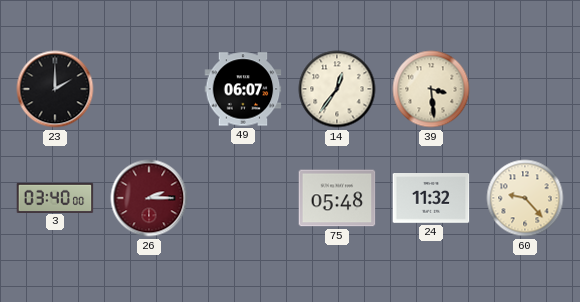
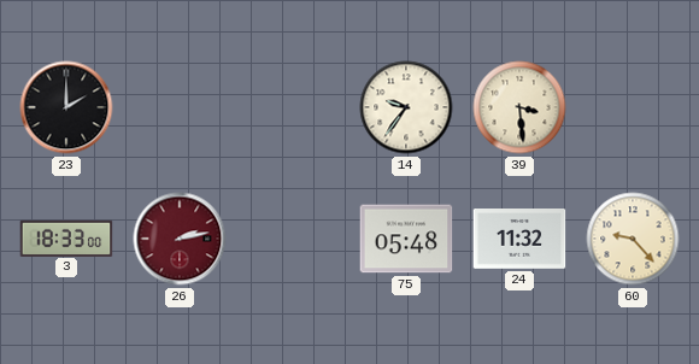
49: 06:07 -> none
14: 12:36 -> 9:36
3: 03:40 -> 18:33
26: 2:15 -> 2:13
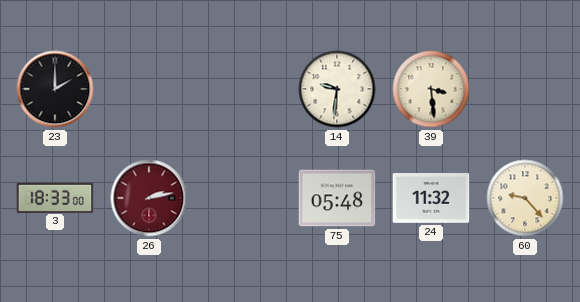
14: 9:36 -> 9:31
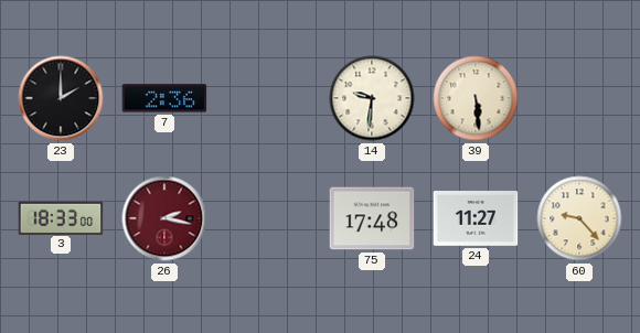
7: none -> 2:36
39: 3:29 -> 5:29
26: 2:13 -> 2:17
75: 05:48 -> 17:48
24: 11:32 -> 11:27
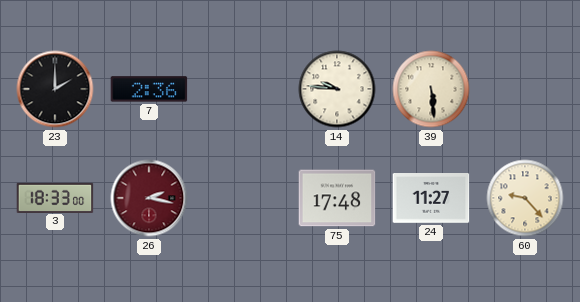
14: 9:31 -> 9:46
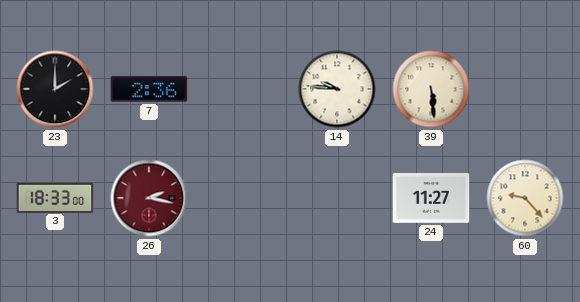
75: 17:48 -> none
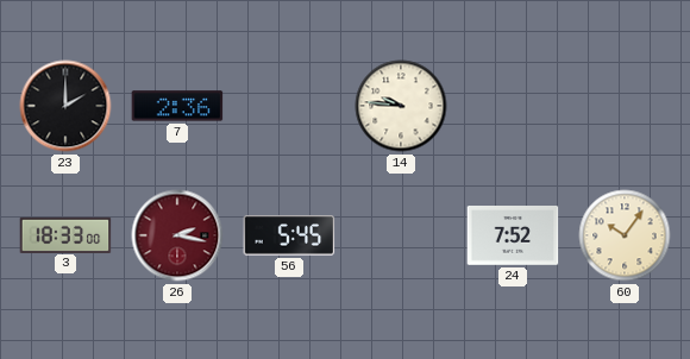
39: 5:29 -> none
56: none -> 5:45
24: 11:27 -> 7:52
60: 9:23 -> 10:06
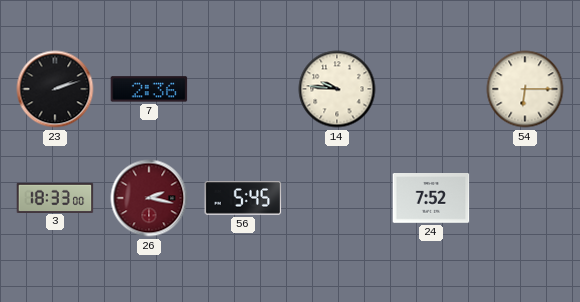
23: 2:00 -> 2:12
54: none -> 6:15
60: 10:06 -> none
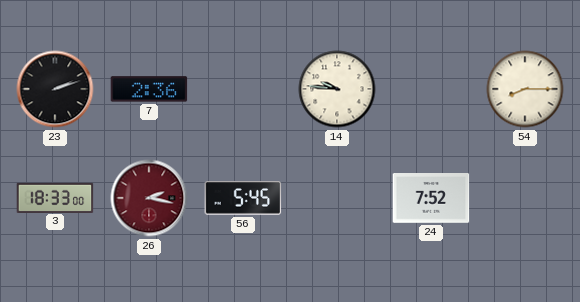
54: 6:15 -> 8:15
